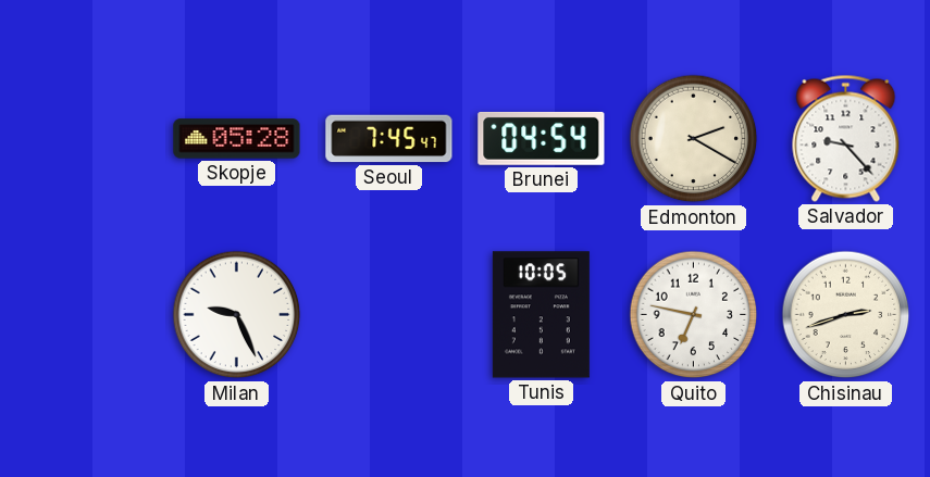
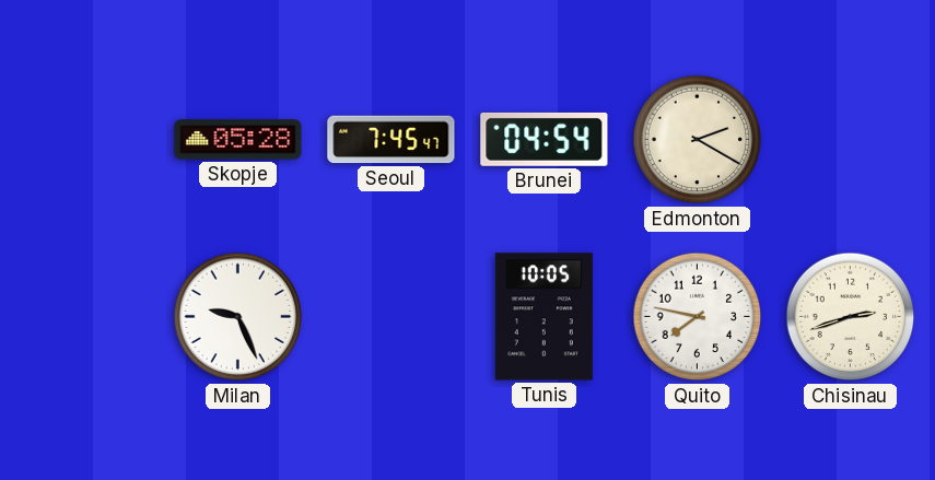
Salvador: 9:23 -> none
Quito: 6:47 -> 7:47
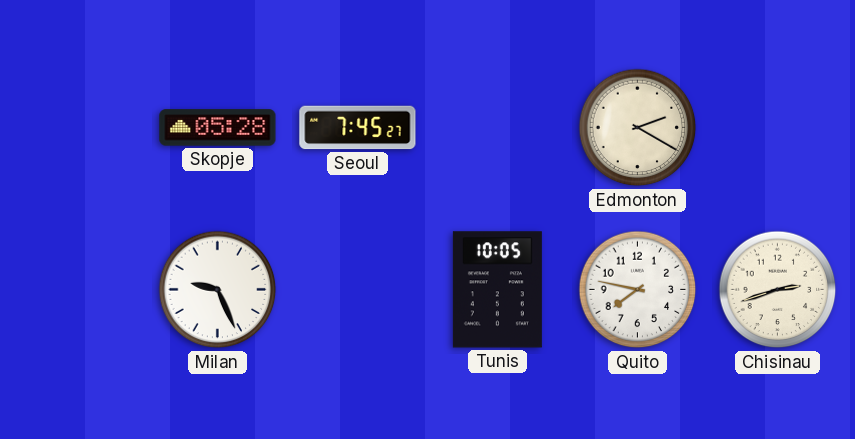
Seoul: 7:45:47 -> 7:45:27
Brunei: 04:54 -> none
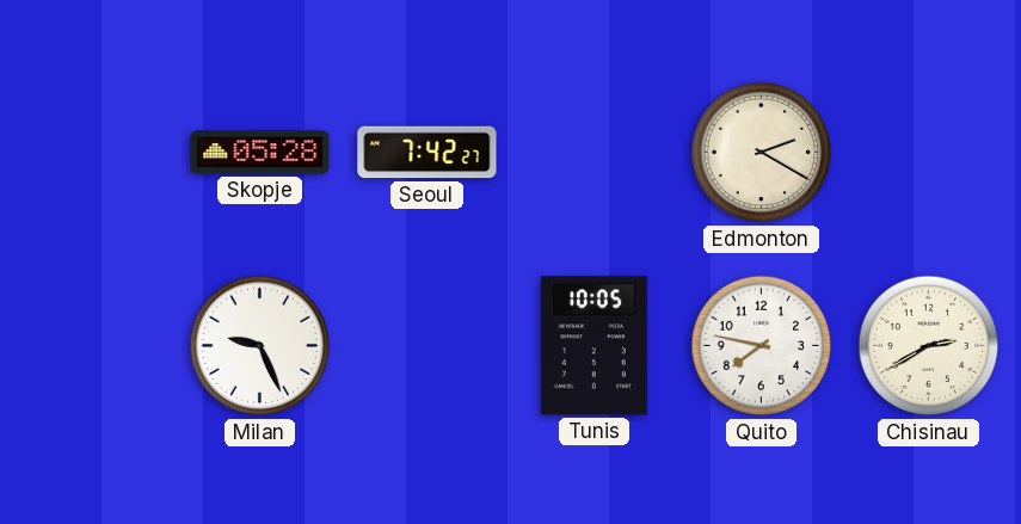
Seoul: 7:45 -> 7:42
Chisinau: 2:42 -> 2:40
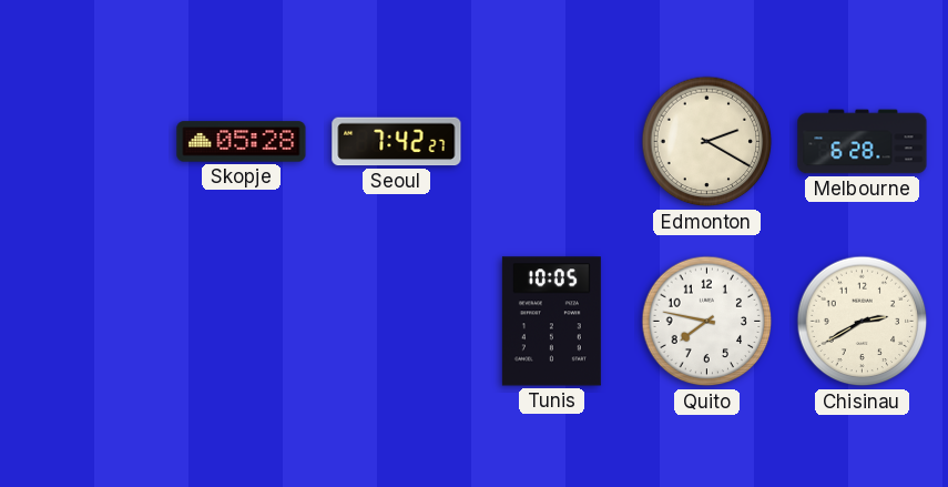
Melbourne: none -> 6:28
Milan: 9:26 -> none
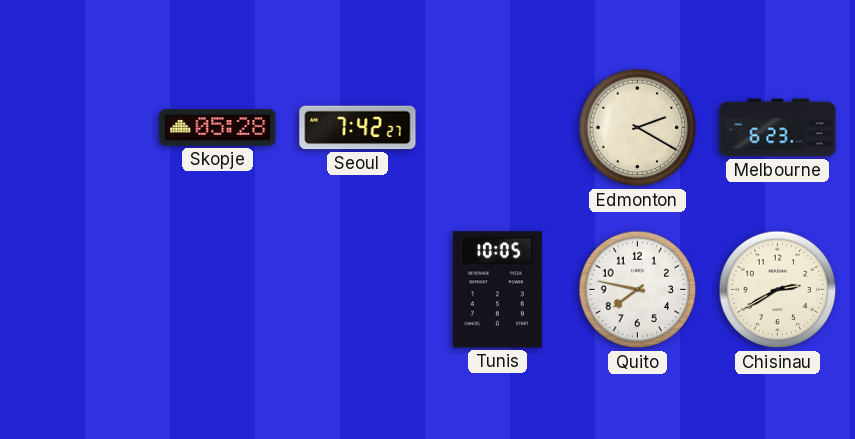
Melbourne: 6:28 -> 6:23
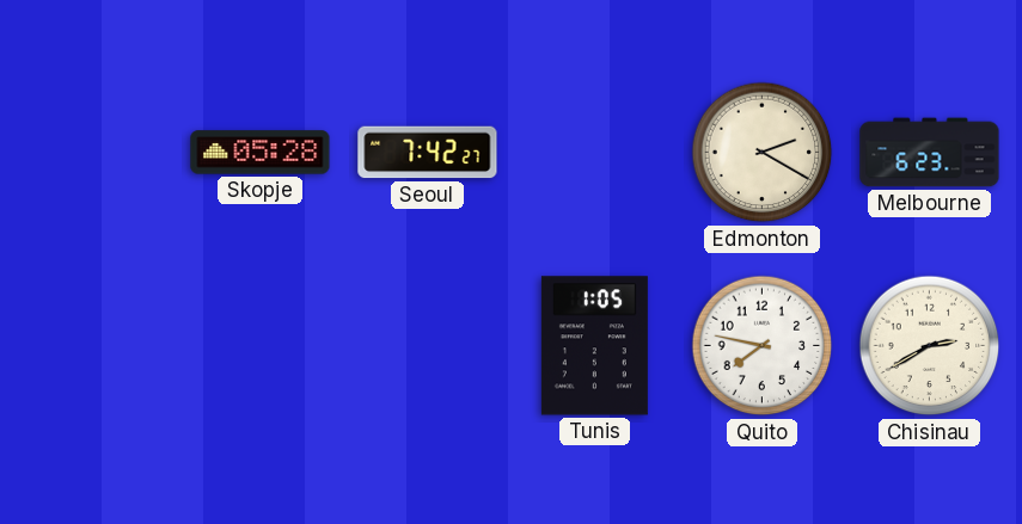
Tunis: 10:05 -> 1:05
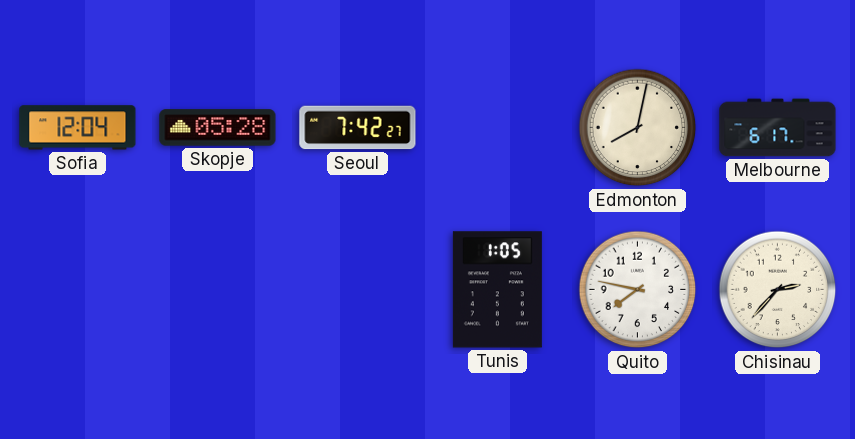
Sofia: none -> 12:04
Edmonton: 2:20 -> 8:02
Melbourne: 6:23 -> 6:17
Chisinau: 2:40 -> 2:37
